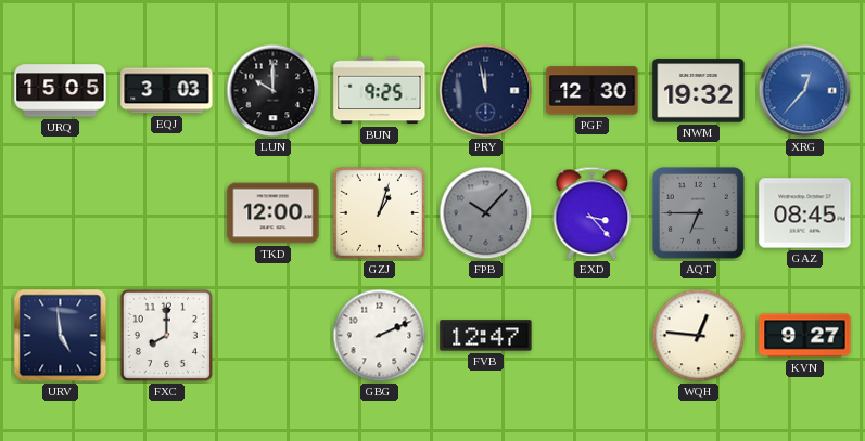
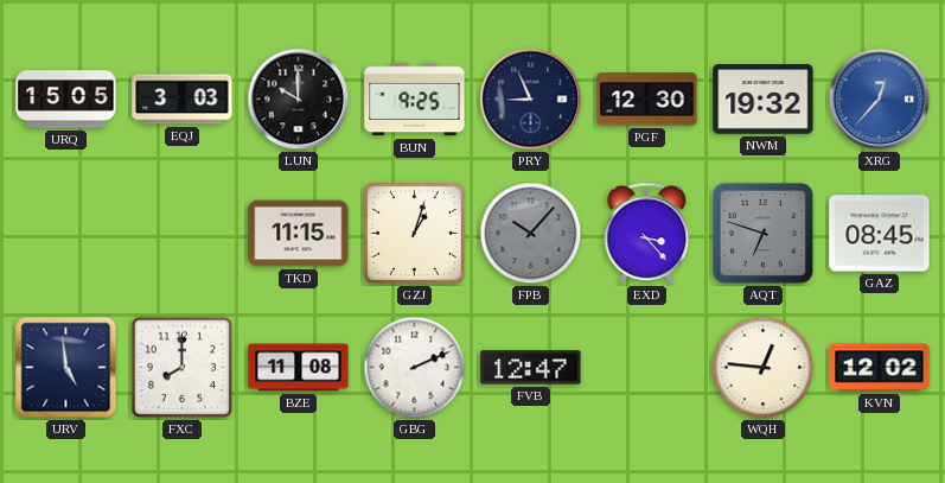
PRY: 11:58 -> 8:56
TKD: 12:00 -> 11:15
AQT: 6:45 -> 6:48
BZE: none -> 11:08
KVN: 9:27 -> 12:02
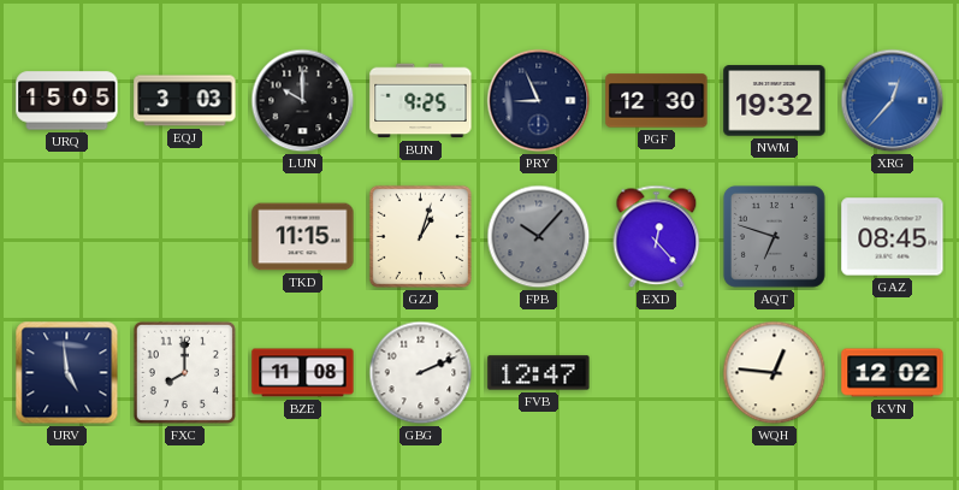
EXD: 3:23 -> 12:23
